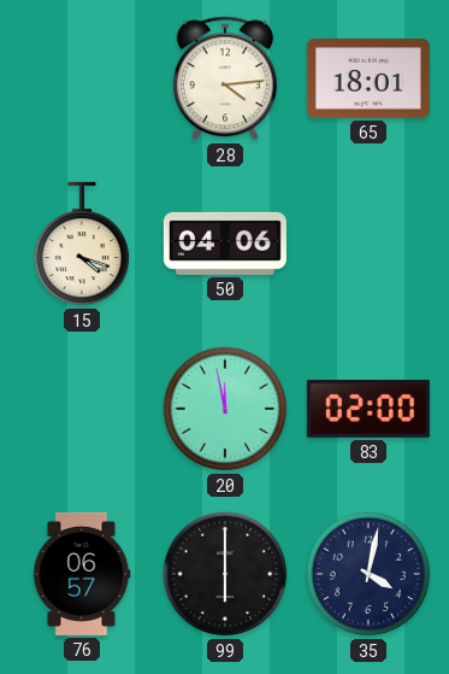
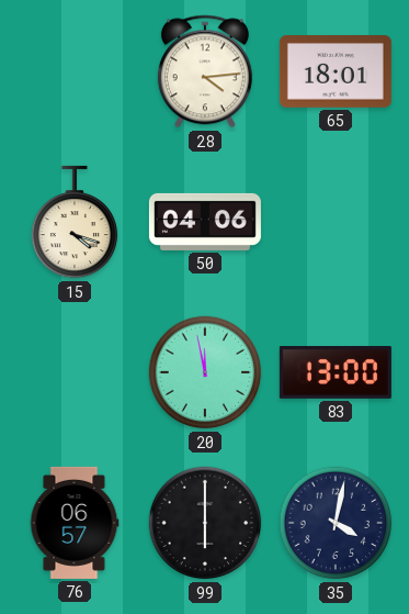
83: 02:00 -> 13:00
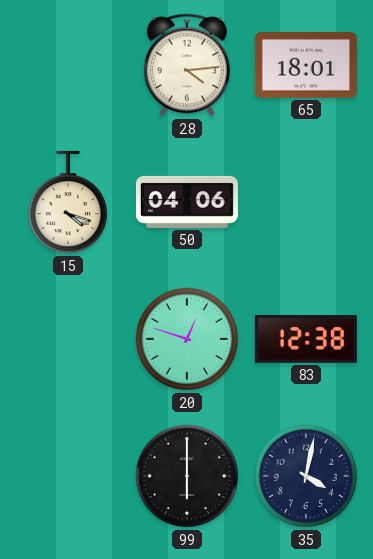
20: 11:58 -> 12:48
83: 13:00 -> 12:38
76: 06:57 -> none
